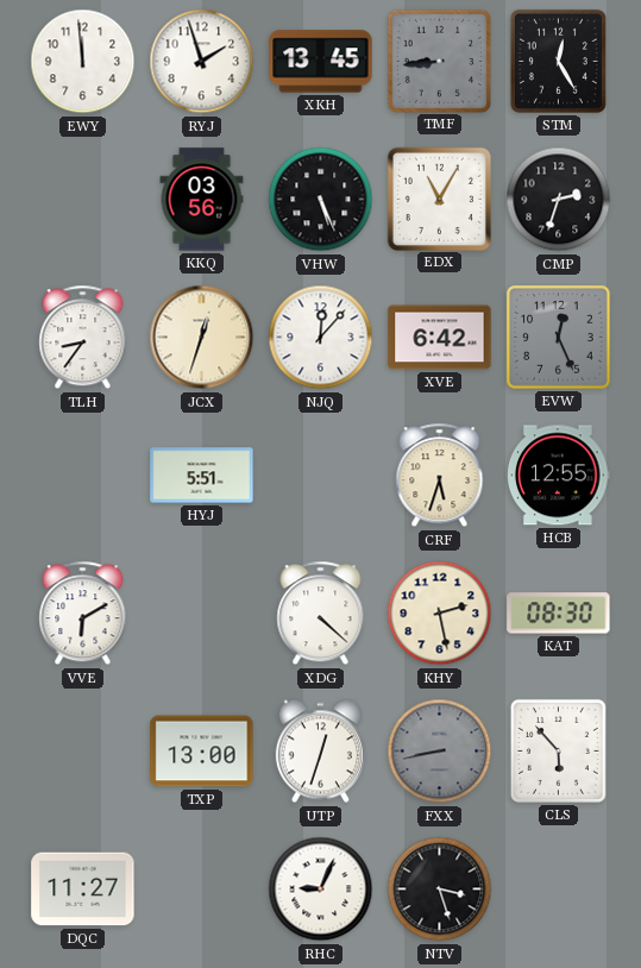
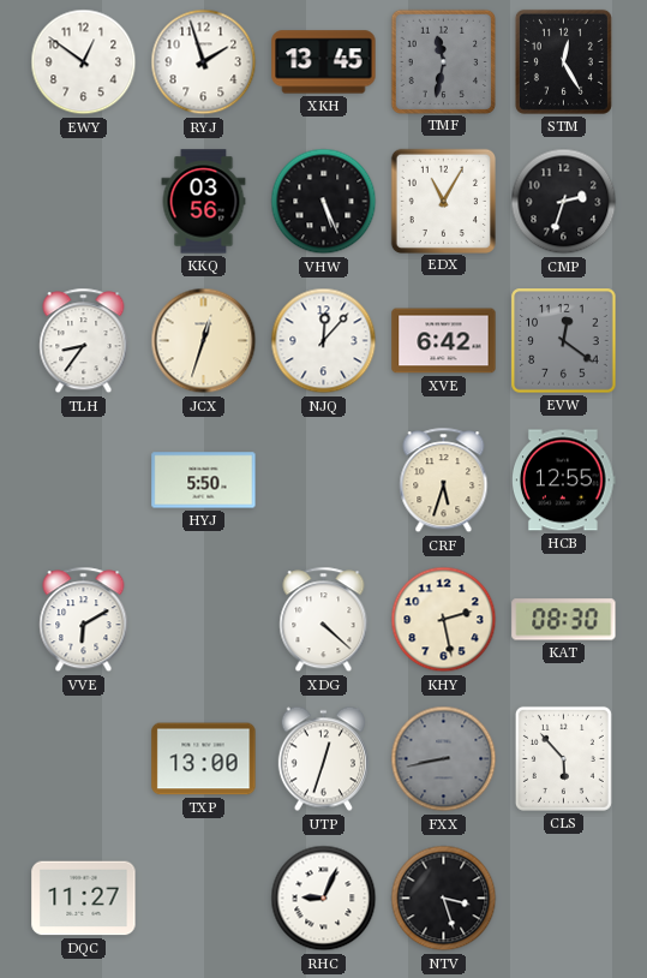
EWY: 11:59 -> 12:51
TMF: 8:44 -> 11:32
EVW: 12:26 -> 12:21
HYJ: 5:51 -> 5:50
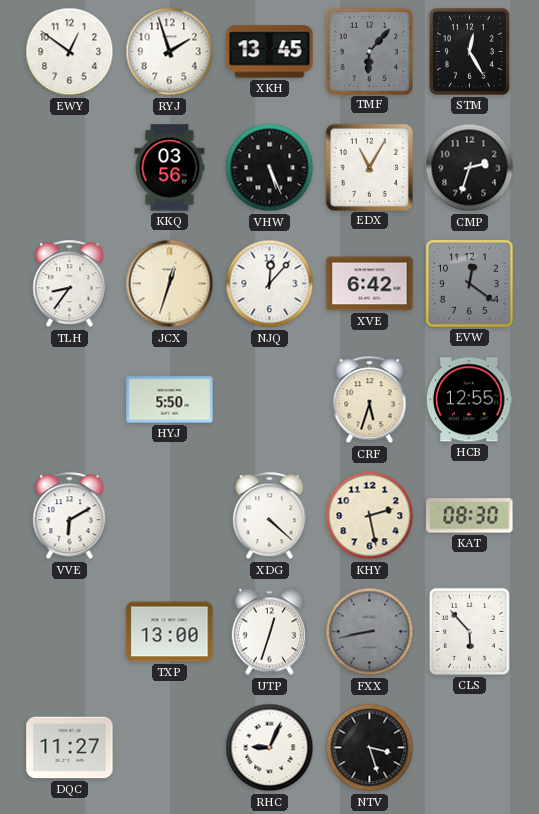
TMF: 11:32 -> 6:07
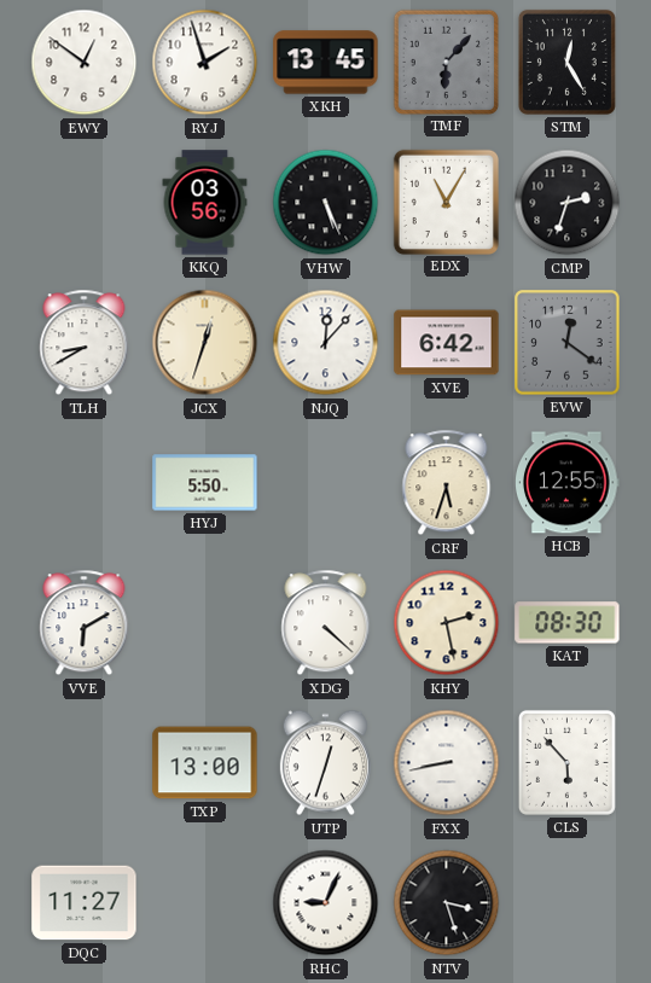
TLH: 8:36 -> 8:40
FXX dial: grey -> white
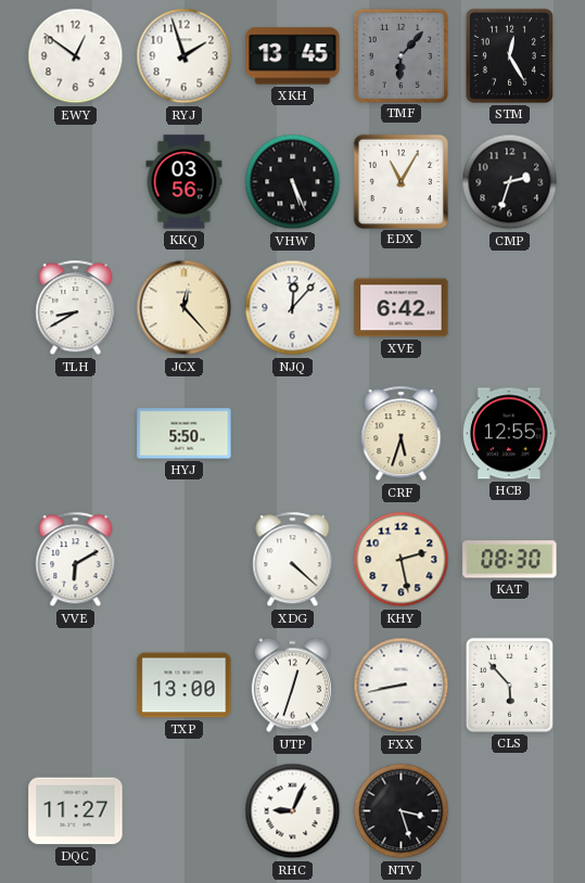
JCX: 12:33 -> 12:23
EVW: 12:21 -> none
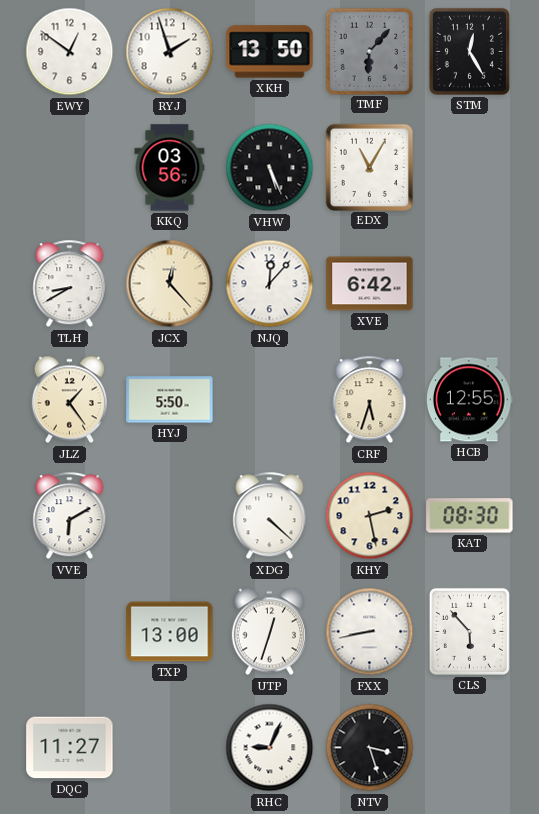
XKH: 13:45 -> 13:50
CMP: 2:33 -> none
JLZ: none -> 1:24
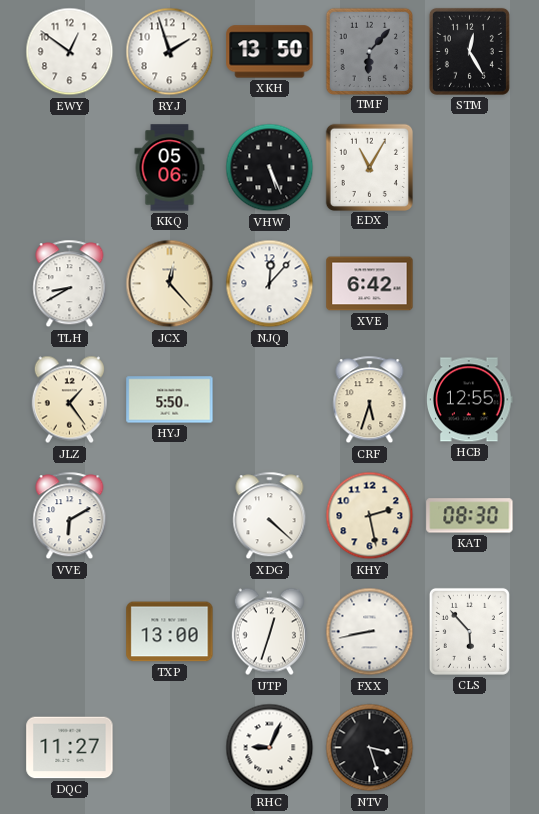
KKQ: 03:56 -> 05:06
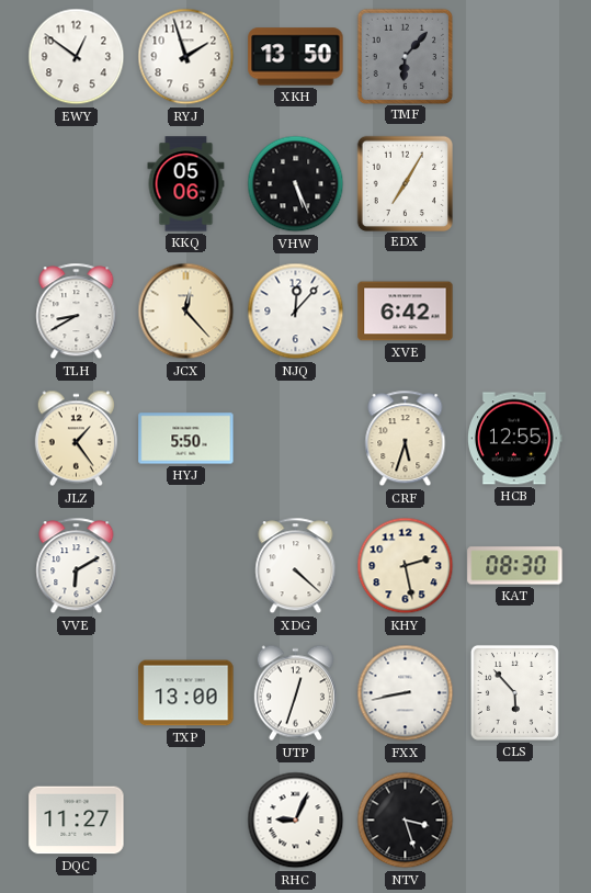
STM: 12:25 -> none
EDX: 11:05 -> 7:05
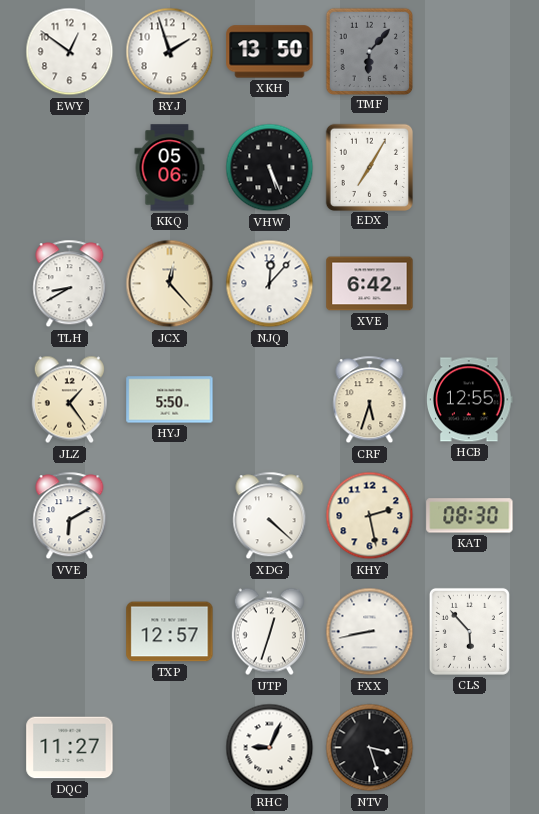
TXP: 13:00 -> 12:57
